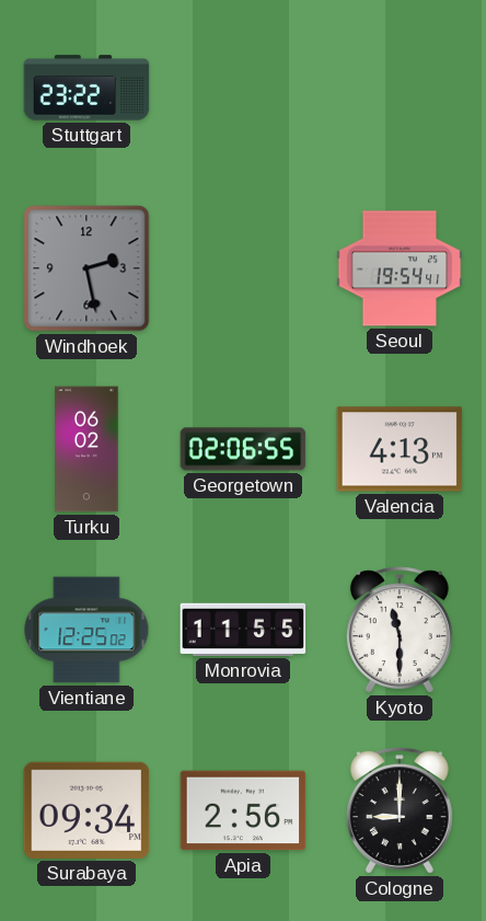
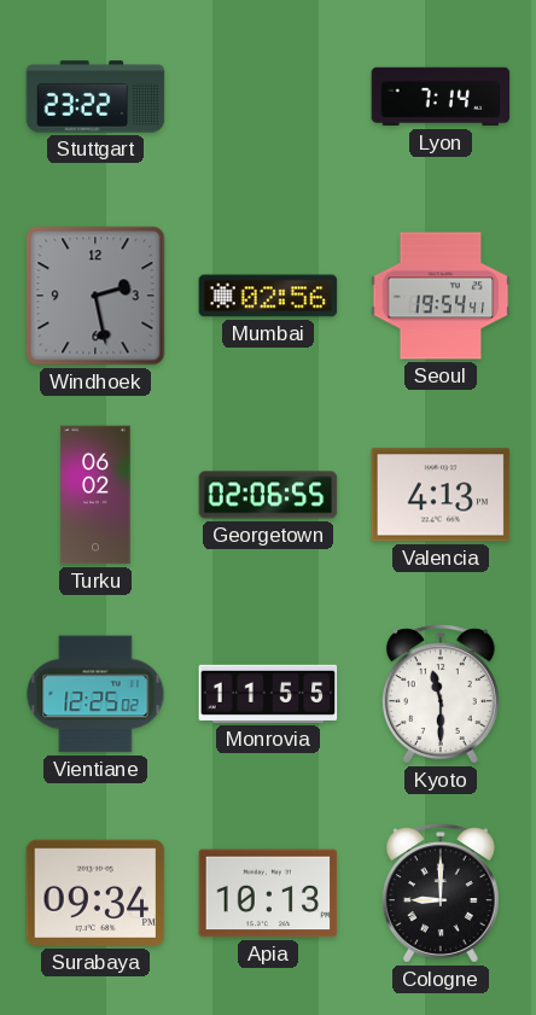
Lyon: none -> 7:14
Mumbai: none -> 02:56
Apia: 2:56 -> 10:13
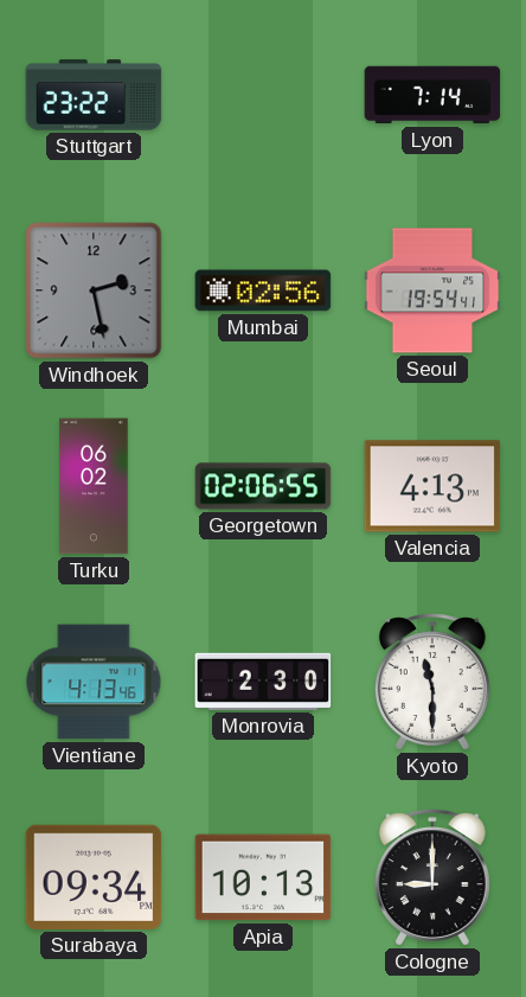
Vientiane: 12:25 -> 4:13
Monrovia: 11:55 -> 2:30
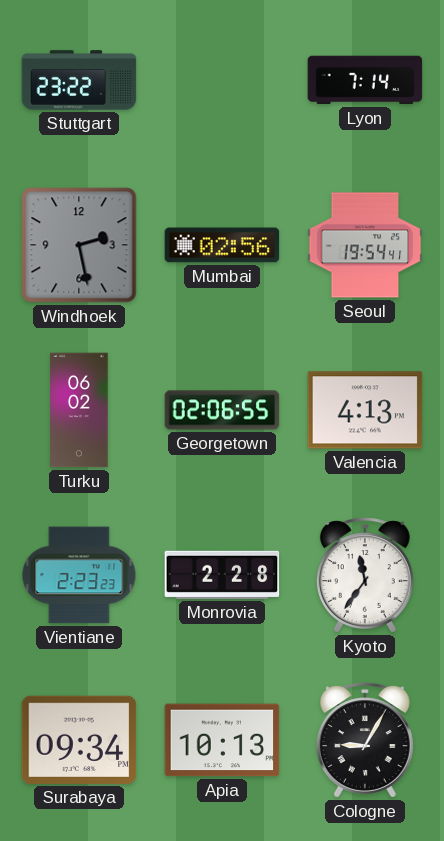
Vientiane: 4:13 -> 2:23
Monrovia: 2:30 -> 2:28
Kyoto: 11:30 -> 11:36
Cologne: 9:00 -> 9:05
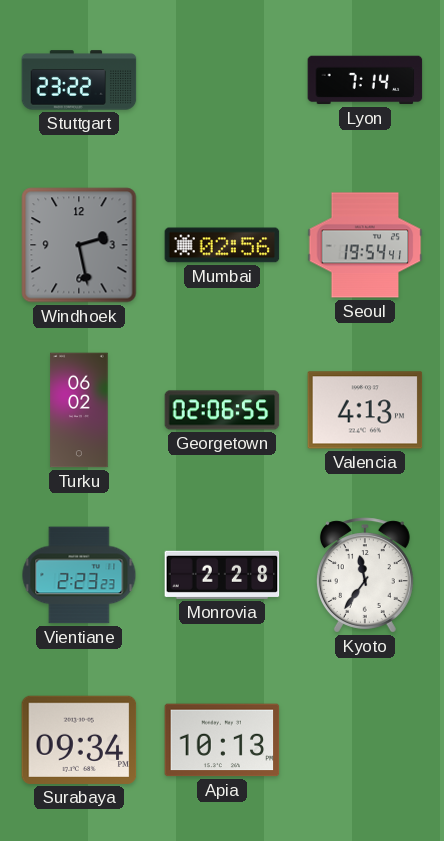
Cologne: 9:05 -> none
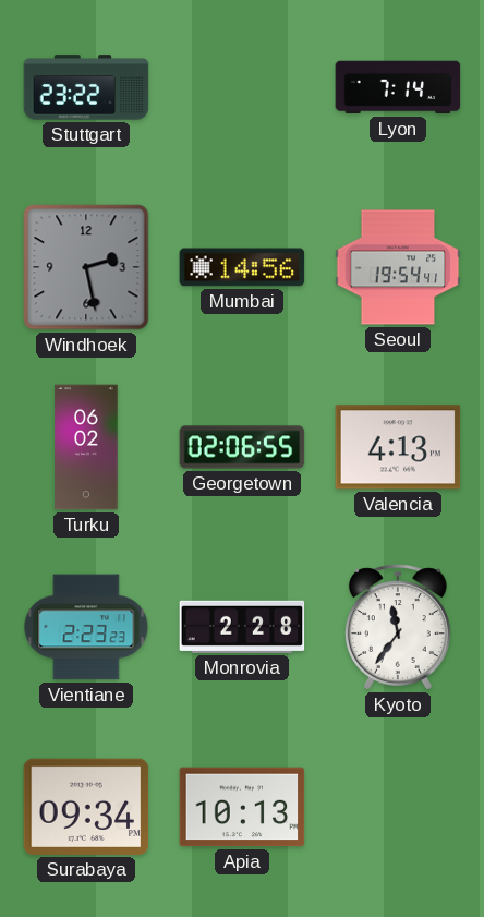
Mumbai: 02:56 -> 14:56
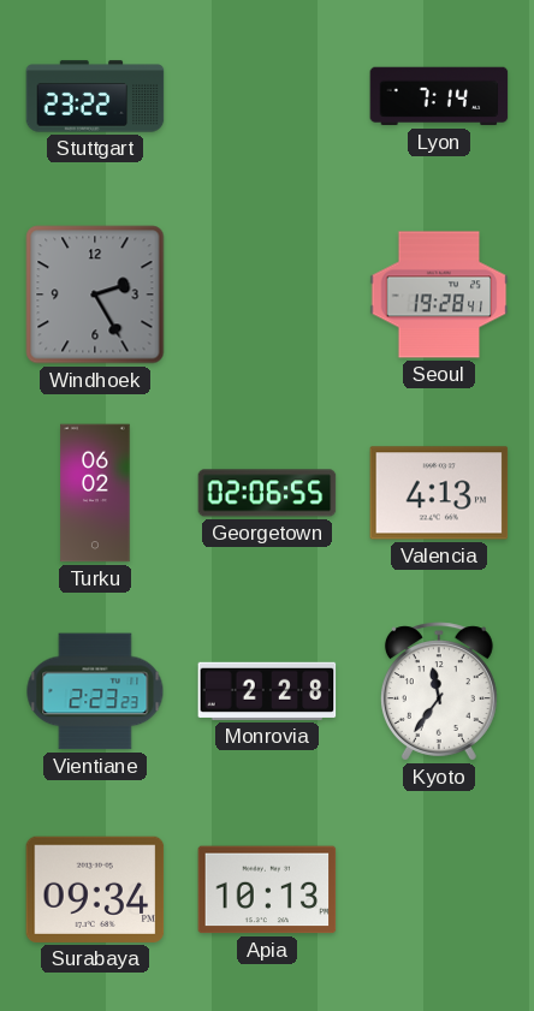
Windhoek: 2:28 -> 2:25
Mumbai: 14:56 -> none
Seoul: 19:54 -> 19:28
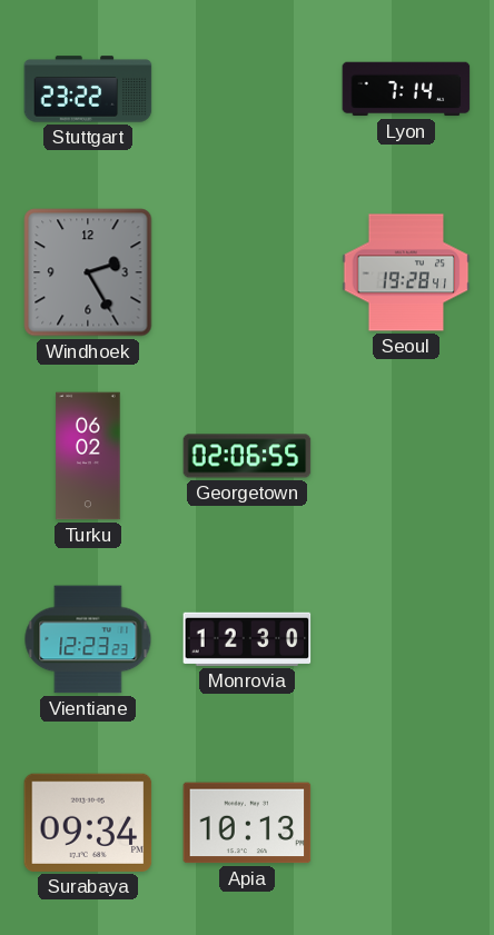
Valencia: 4:13 -> none
Vientiane: 2:23 -> 12:23
Monrovia: 2:28 -> 12:30
Kyoto: 11:36 -> none
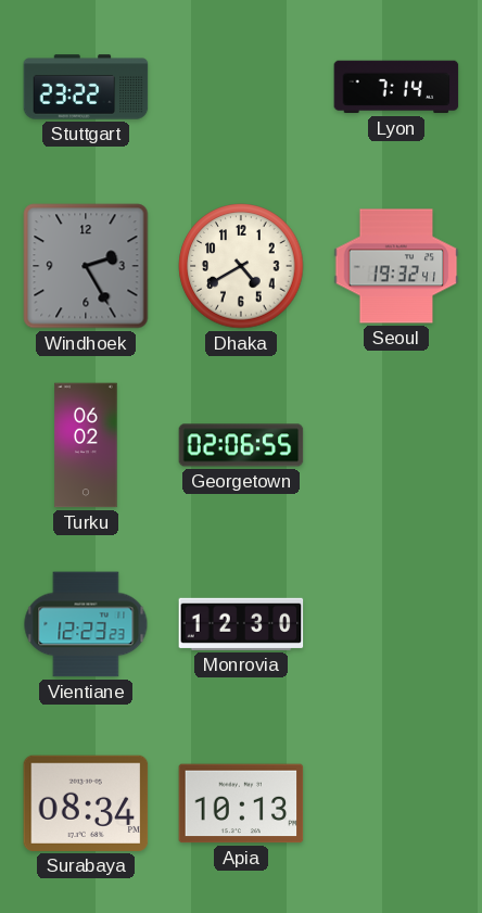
Dhaka: none -> 4:40
Seoul: 19:28 -> 19:32
Surabaya: 09:34 -> 08:34
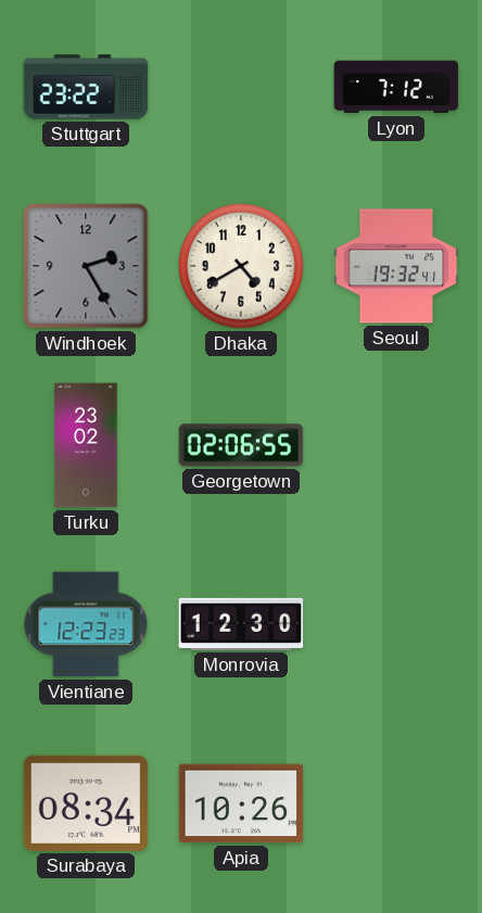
Lyon: 7:14 -> 7:12
Turku: 06:02 -> 23:02
Apia: 10:13 -> 10:26
